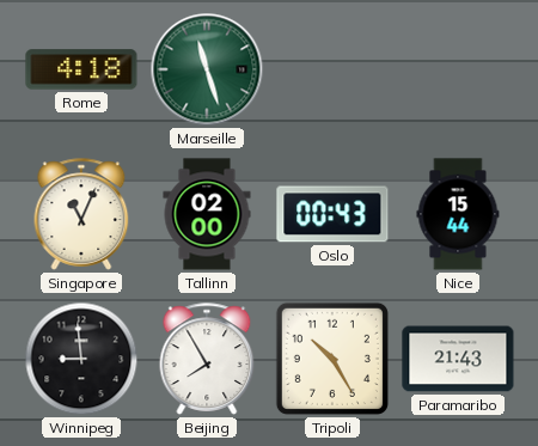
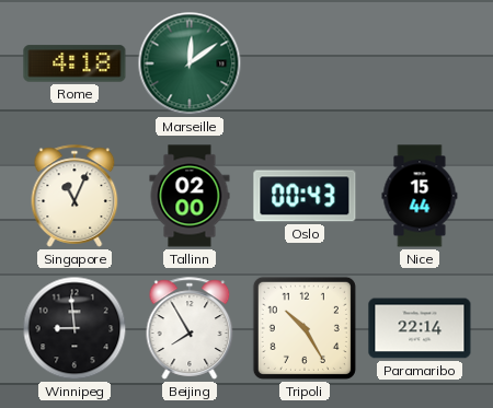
Marseille: 11:27 -> 12:09
Paramaribo: 21:43 -> 22:14
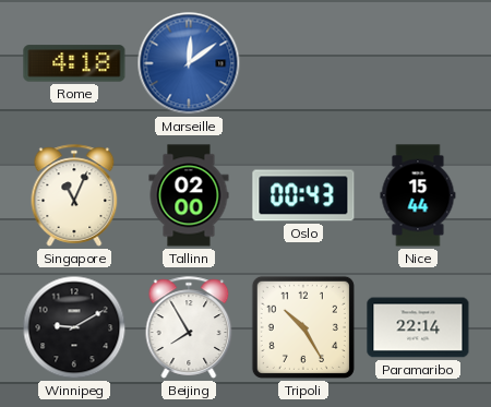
Marseille dial: green -> blue
Winnipeg: 8:59 -> 9:10
